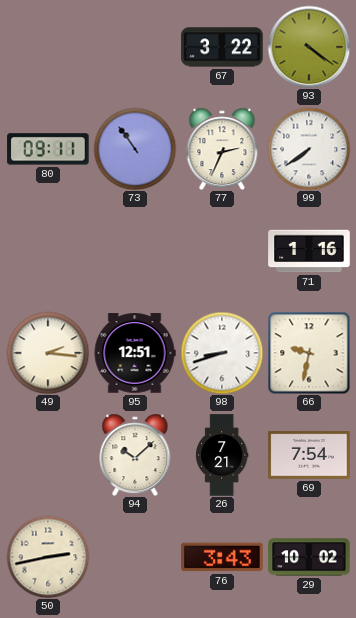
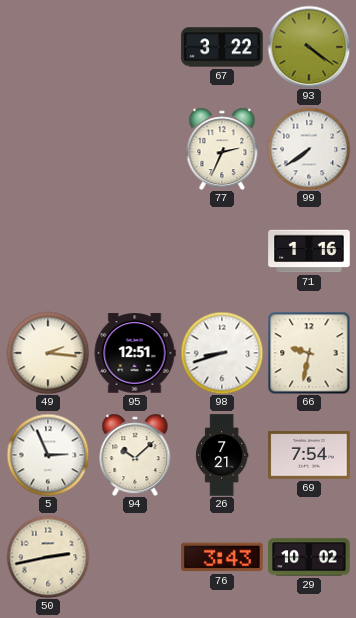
80: 09:11 -> none
73: 10:54 -> none
5: none -> 2:56
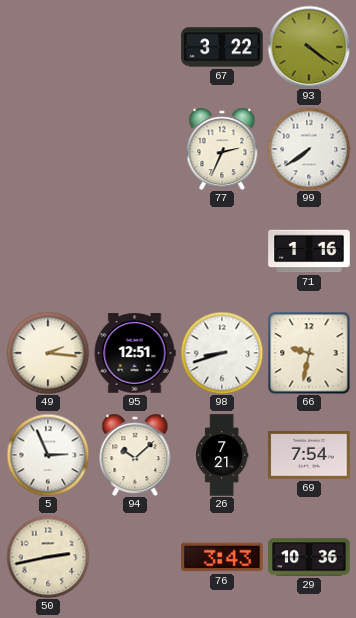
29: 10:02 -> 10:36
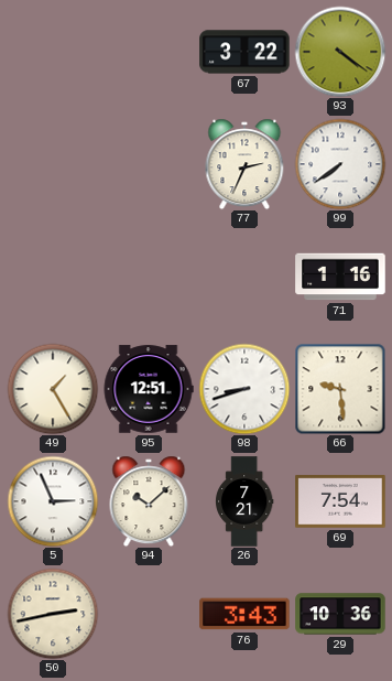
49: 2:16 -> 1:25
66: 9:32 -> 9:29
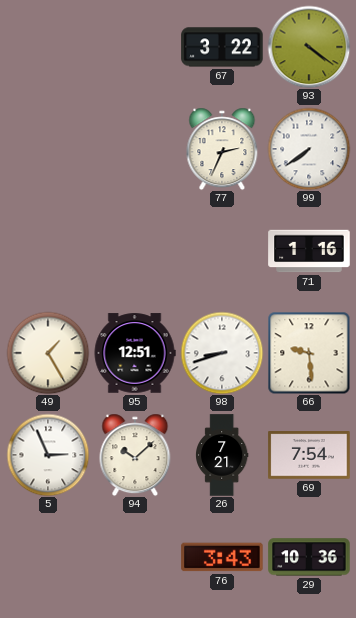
50: 2:43 -> none
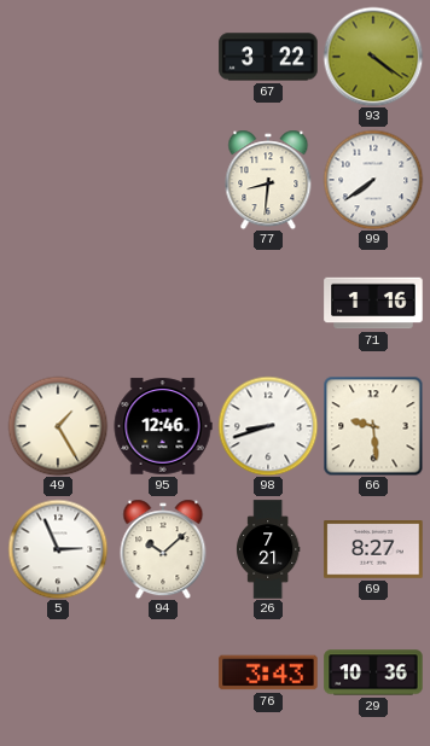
77: 2:34 -> 8:31
95: 12:51 -> 12:46
69: 7:54 -> 8:27
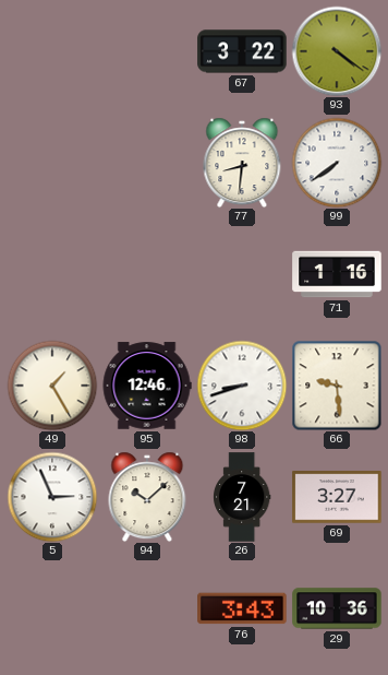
69: 8:27 -> 3:27
